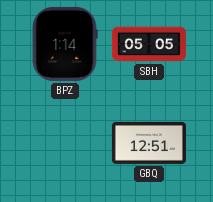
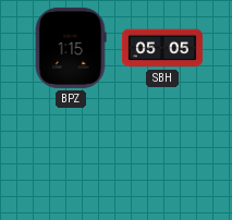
BPZ: 1:14 -> 1:15
GBQ: 12:51 -> none
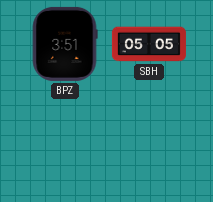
BPZ: 1:15 -> 3:51
